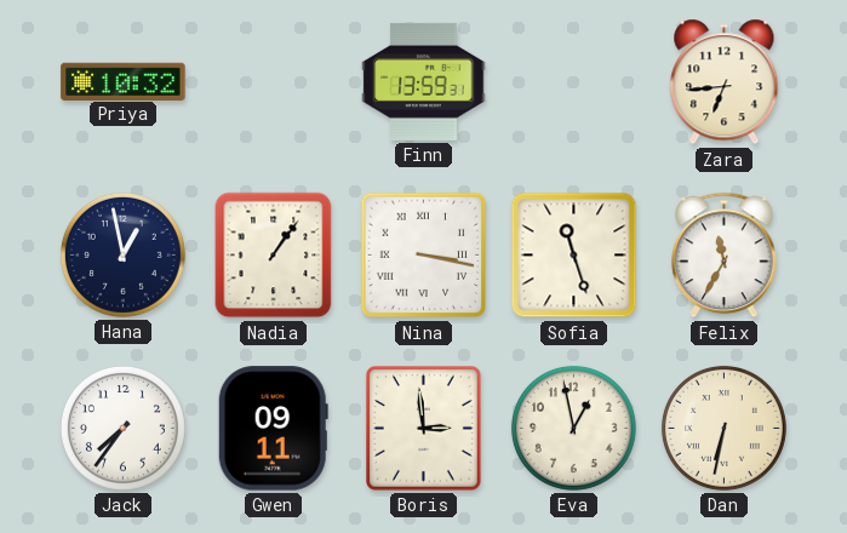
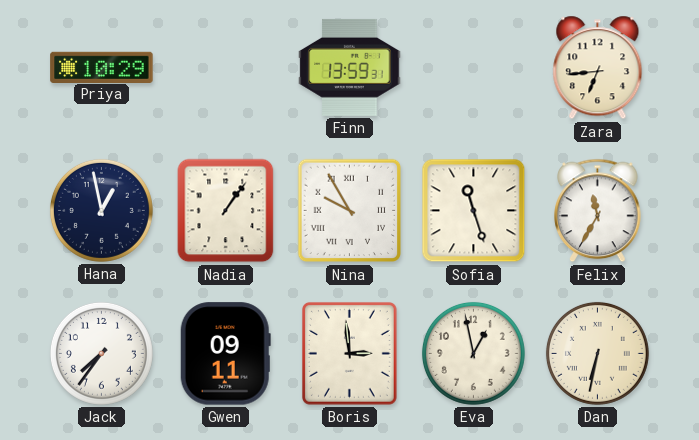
Priya: 10:32 -> 10:29
Nina: 3:17 -> 9:55
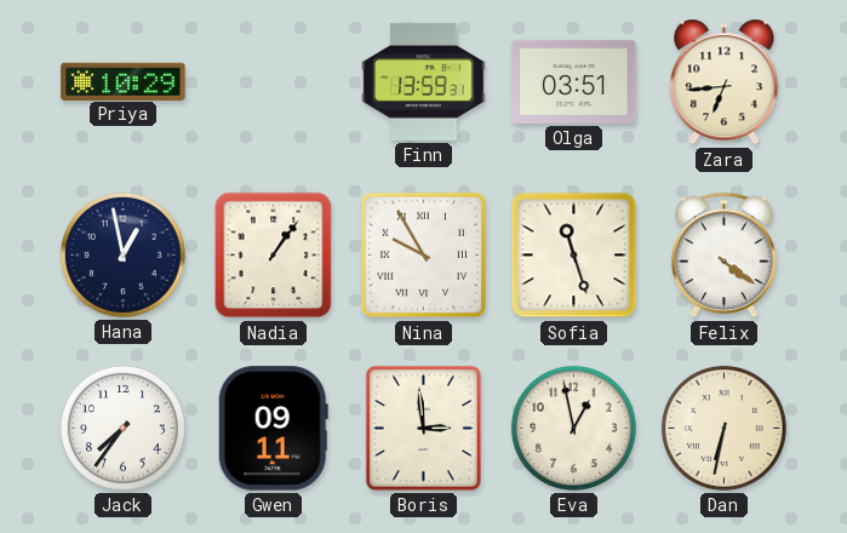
Olga: none -> 03:51
Felix: 11:35 -> 4:21
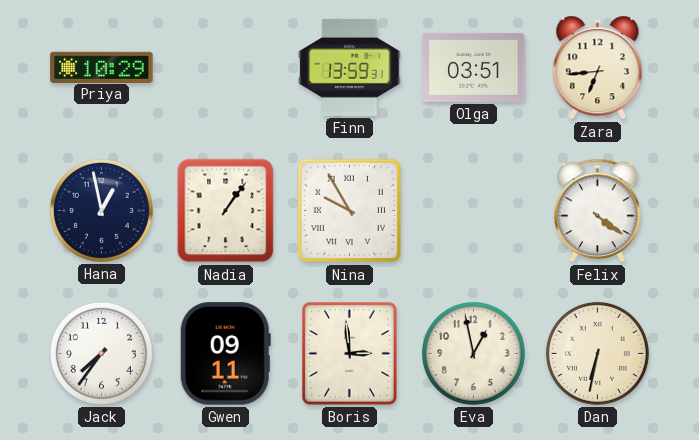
Sofia: 11:27 -> none
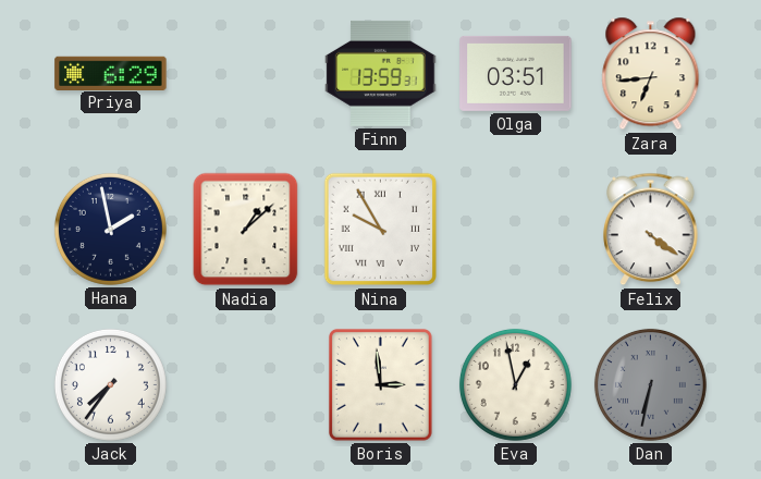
Priya: 10:29 -> 6:29
Hana: 12:58 -> 1:58
Nadia: 1:06 -> 1:08
Gwen: 09:11 -> none
Dan dial: cream -> grey
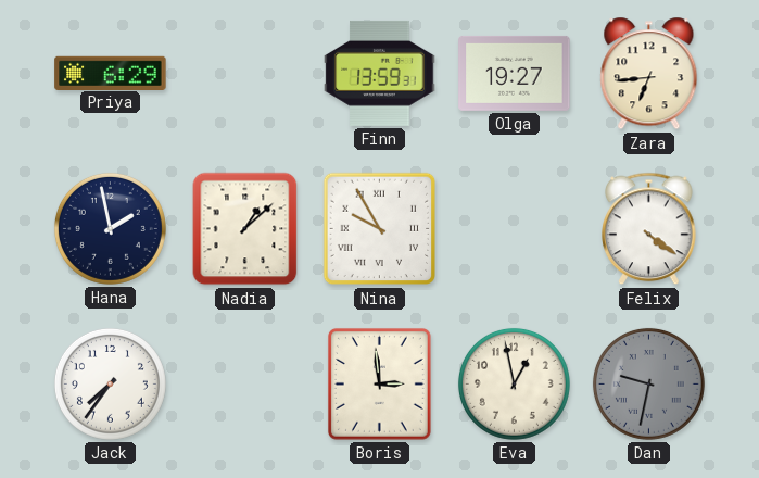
Olga: 03:51 -> 19:27
Dan: 6:32 -> 9:32
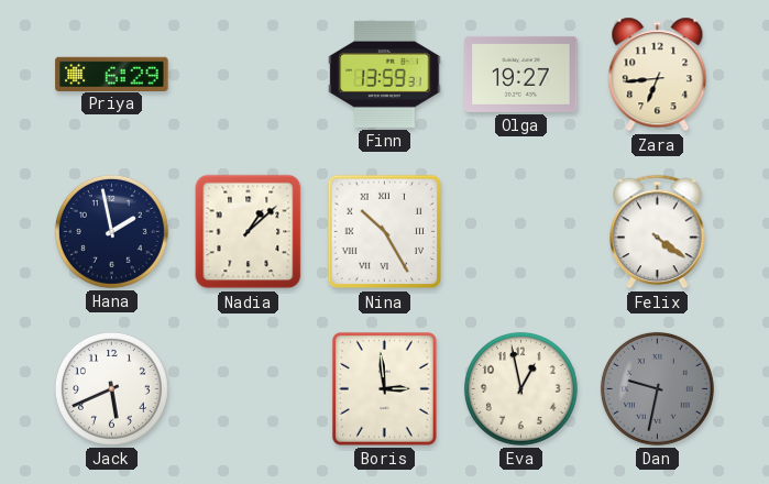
Nina: 9:55 -> 10:25
Jack: 7:36 -> 5:41
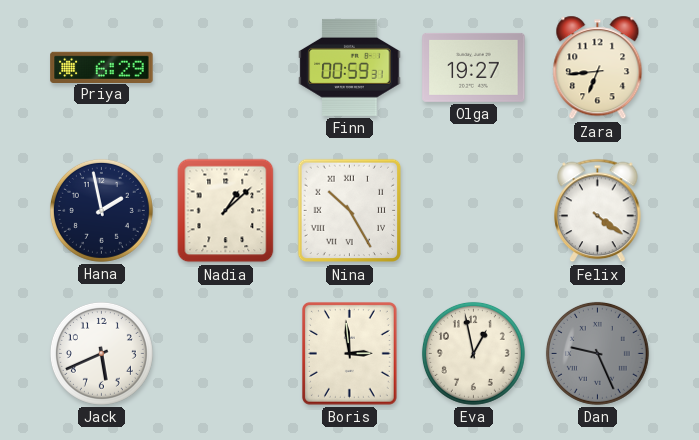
Finn: 13:59 -> 00:59
Dan: 9:32 -> 9:26
